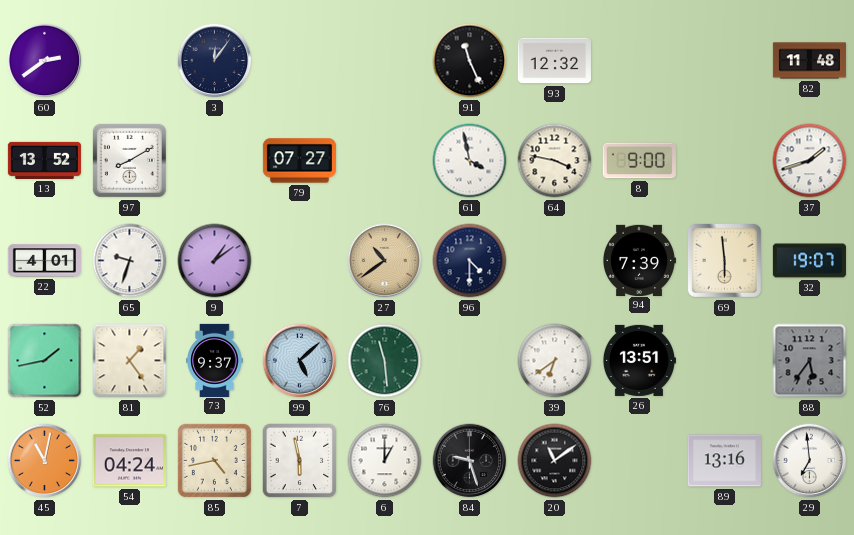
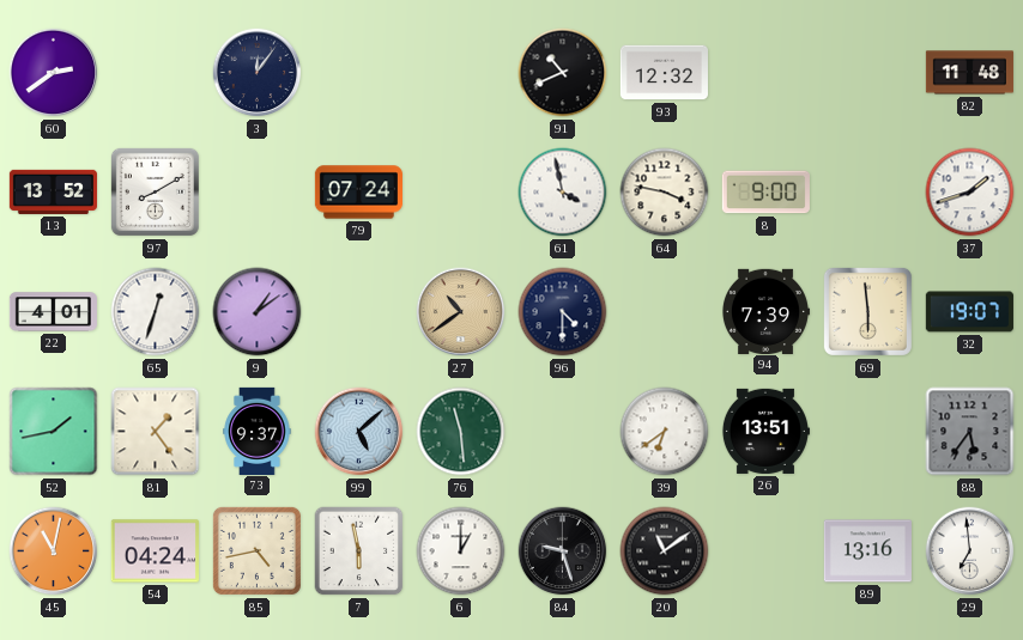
91: 11:26 -> 10:41
79: 07:27 -> 07:24
65: 9:33 -> 12:33
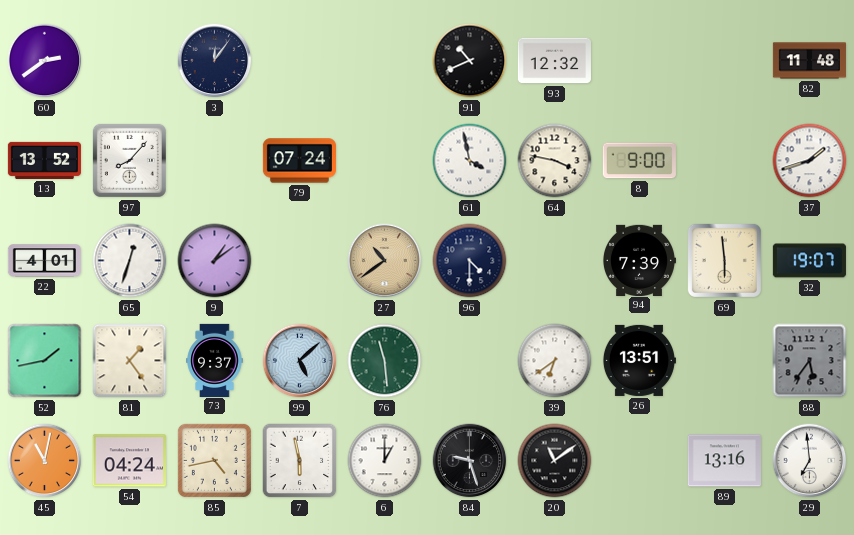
97: 8:10 -> 8:07
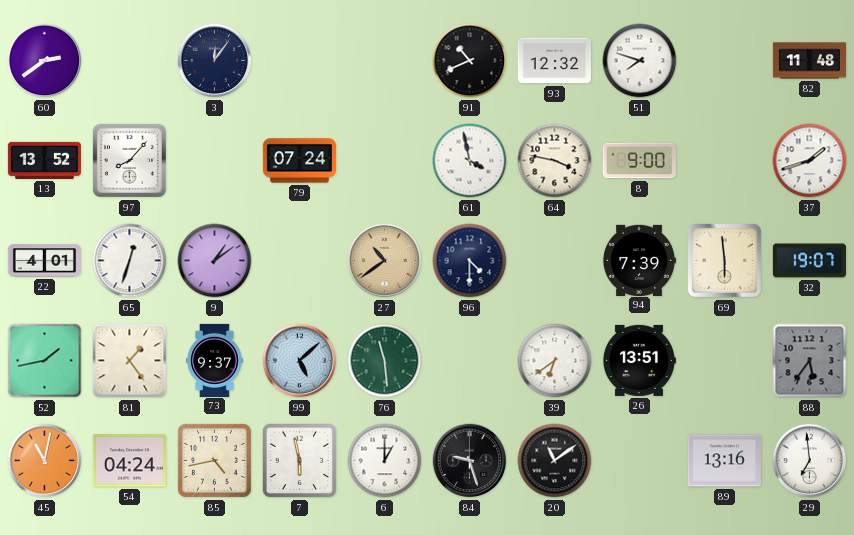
51: none -> 7:48
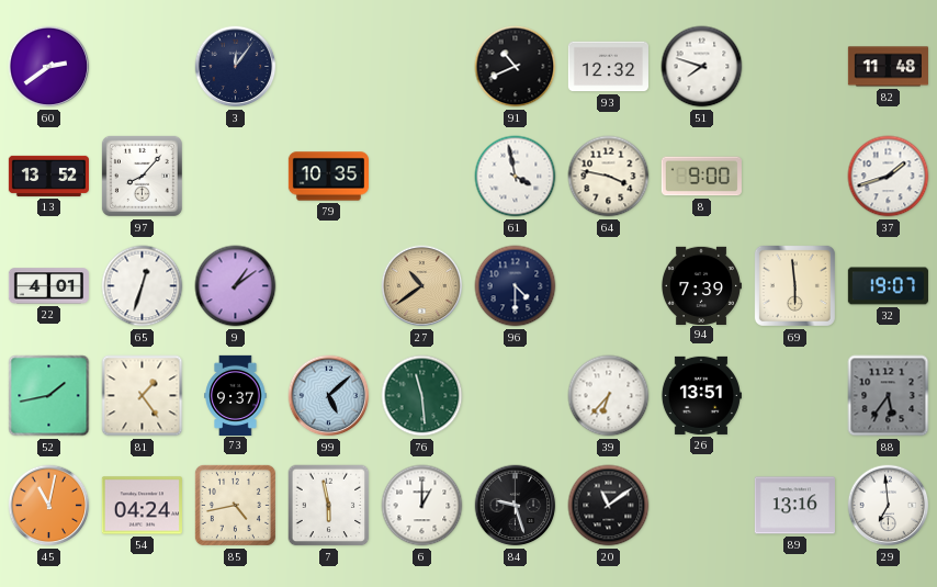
79: 07:24 -> 10:35
39: 6:39 -> 6:37
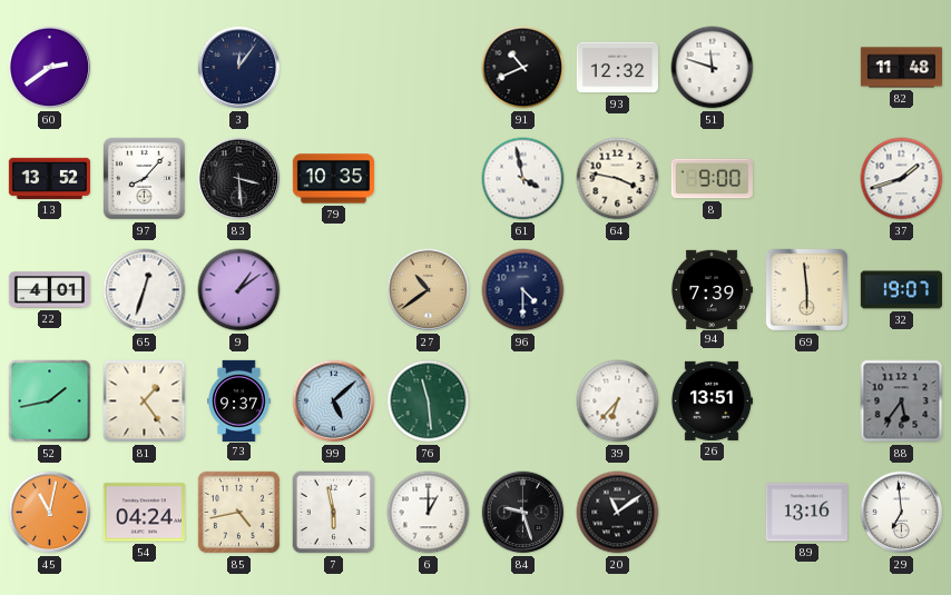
51: 7:48 -> 11:48
83: none -> 3:29
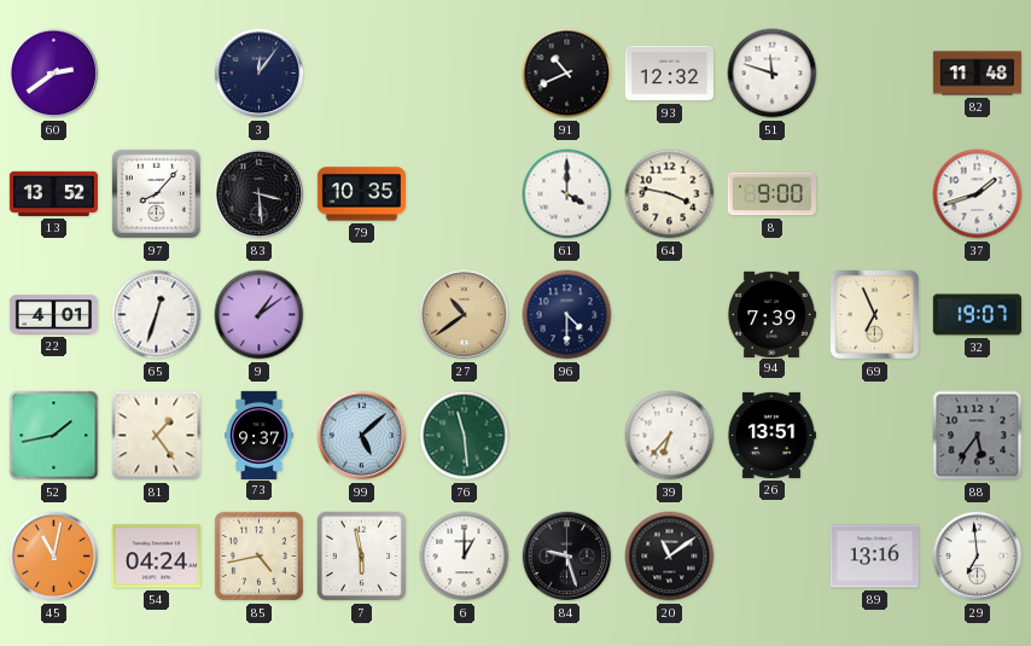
61: 3:58 -> 4:00
69: 5:59 -> 6:56
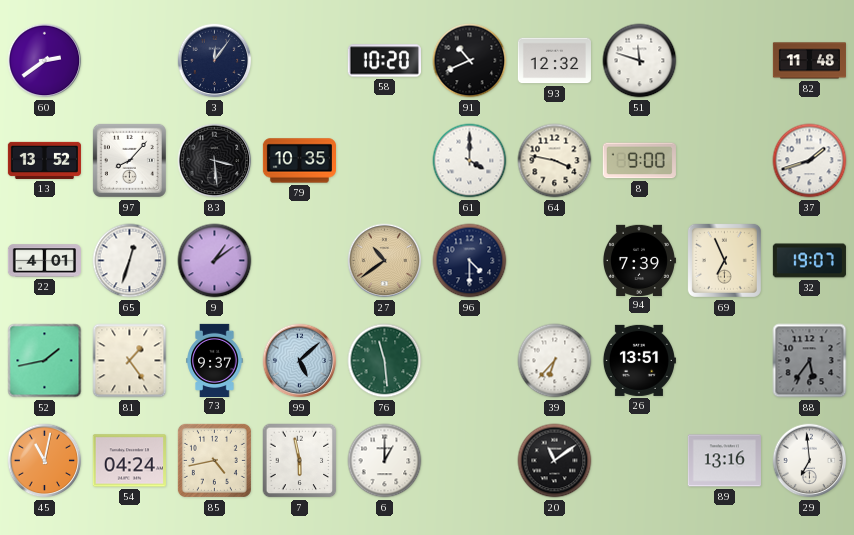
58: none -> 10:20
84: 9:27 -> none
